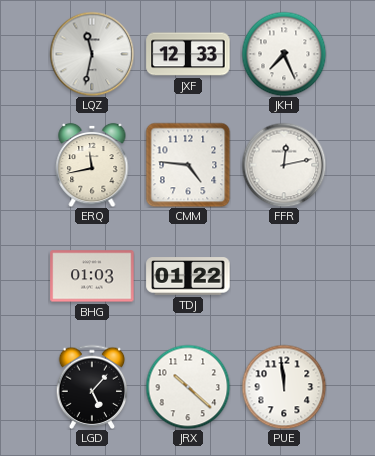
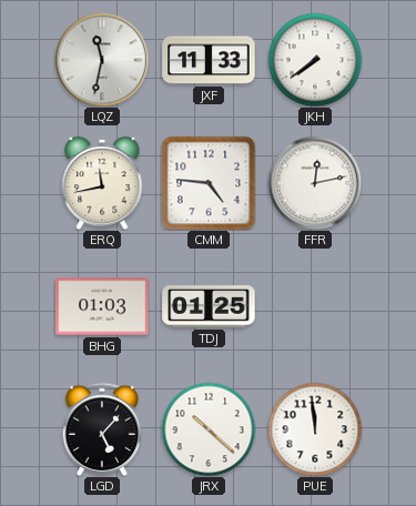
JXF: 12:33 -> 11:33
JKH: 7:26 -> 7:39
TDJ: 01:22 -> 01:25
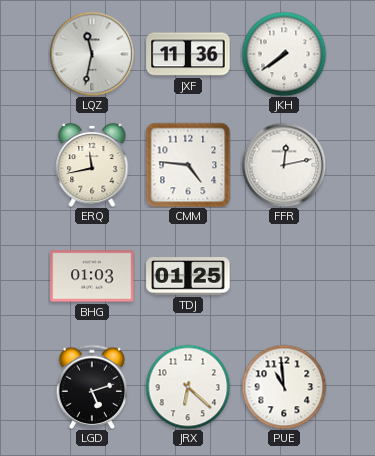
JXF: 11:33 -> 11:36
LGD: 5:07 -> 5:12
JRX: 10:22 -> 6:22
PUE: 11:59 -> 10:59
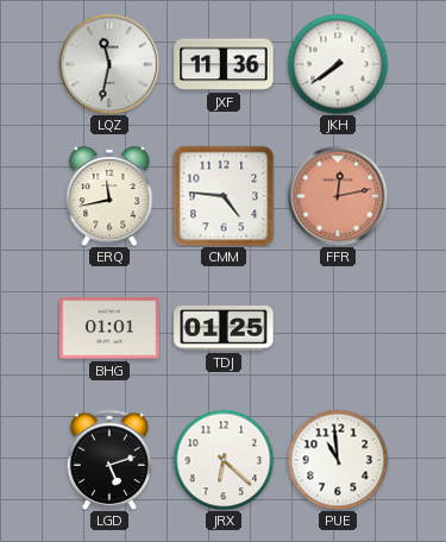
FFR dial: white -> salmon
BHG: 01:03 -> 01:01
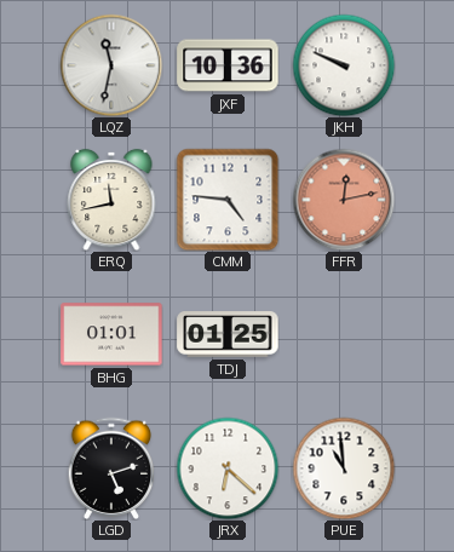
JXF: 11:36 -> 10:36
JKH: 7:39 -> 9:49
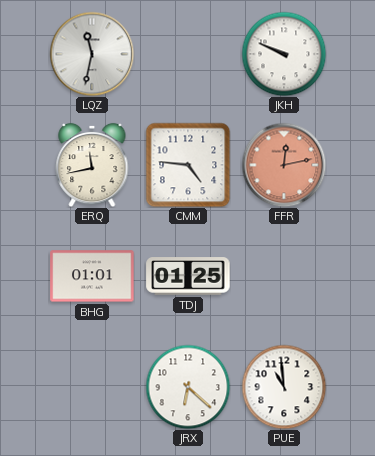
JXF: 10:36 -> none
LGD: 5:12 -> none
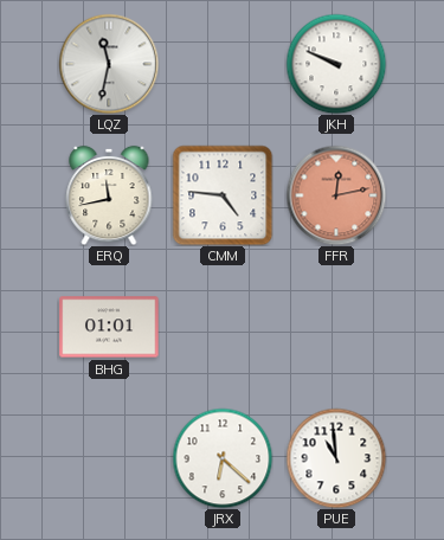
TDJ: 01:25 -> none
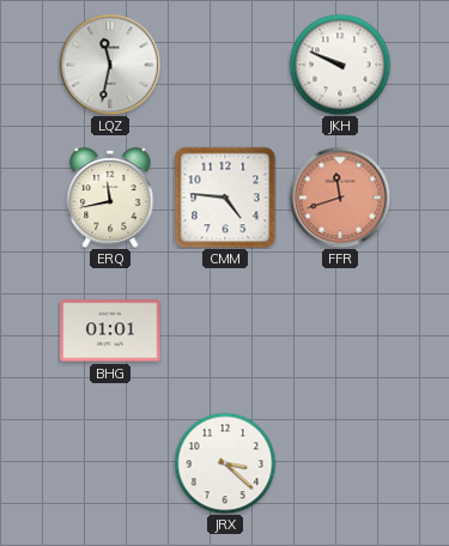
FFR: 12:13 -> 11:42
JRX: 6:22 -> 3:22
PUE: 10:59 -> none
